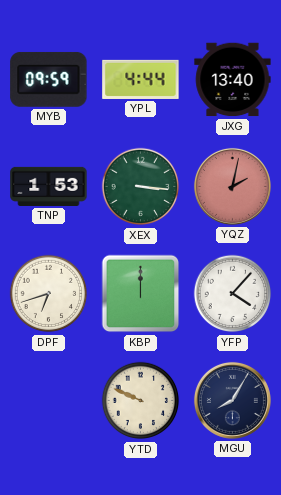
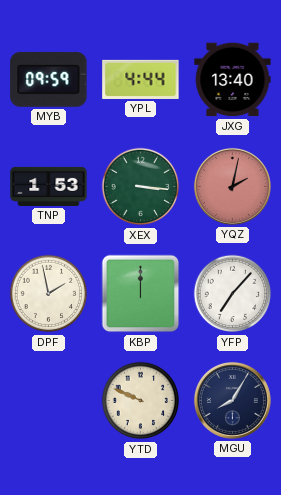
DPF: 6:42 -> 1:58
YFP: 4:07 -> 7:07
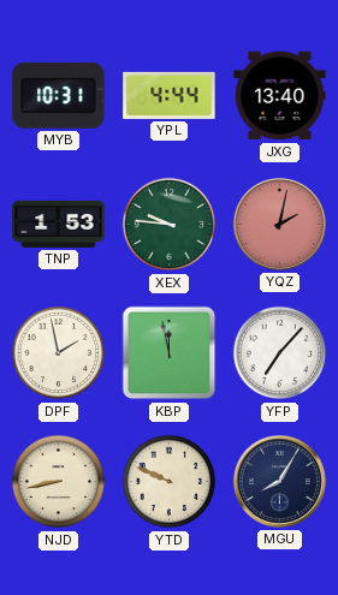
MYB: 09:59 -> 10:31
XEX: 3:16 -> 9:46
KBP: 12:00 -> 11:58
NJD: none -> 8:43
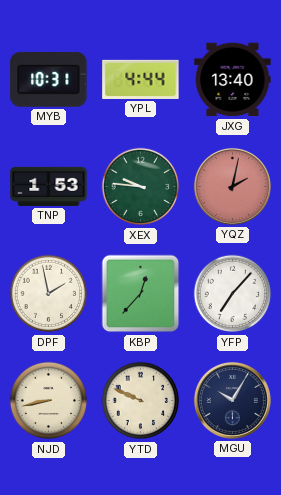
KBP: 11:58 -> 12:37
MGU: 8:05 -> 10:05
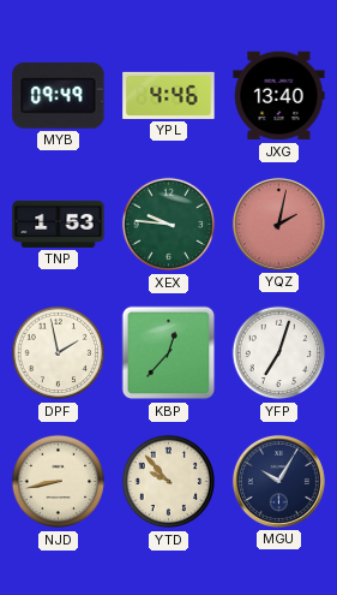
MYB: 10:31 -> 09:49
YPL: 4:44 -> 4:46
YFP: 7:07 -> 7:03
YTD: 9:49 -> 9:53
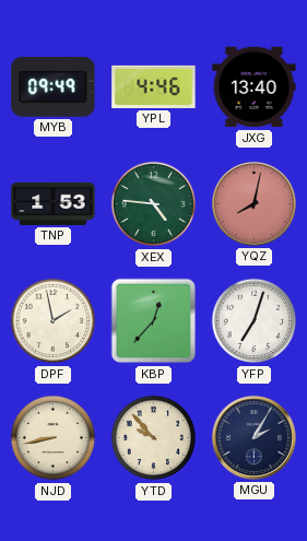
XEX: 9:46 -> 4:46
YQZ: 2:02 -> 8:02
MGU: 10:05 -> 2:05
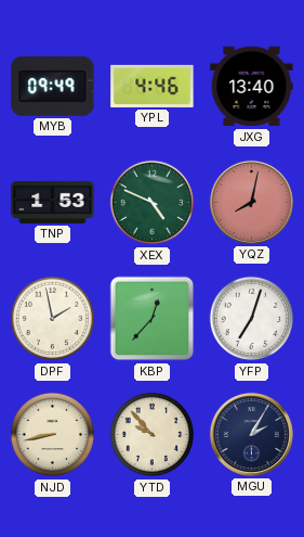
XEX: 4:46 -> 4:49
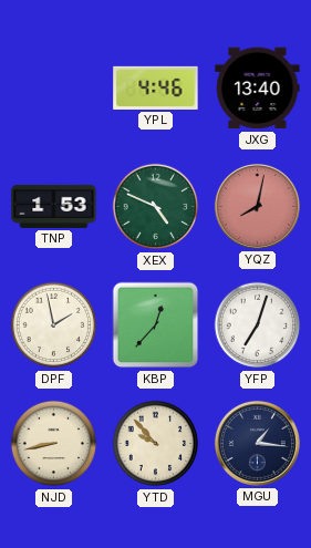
MYB: 09:49 -> none
MGU: 2:05 -> 1:16
